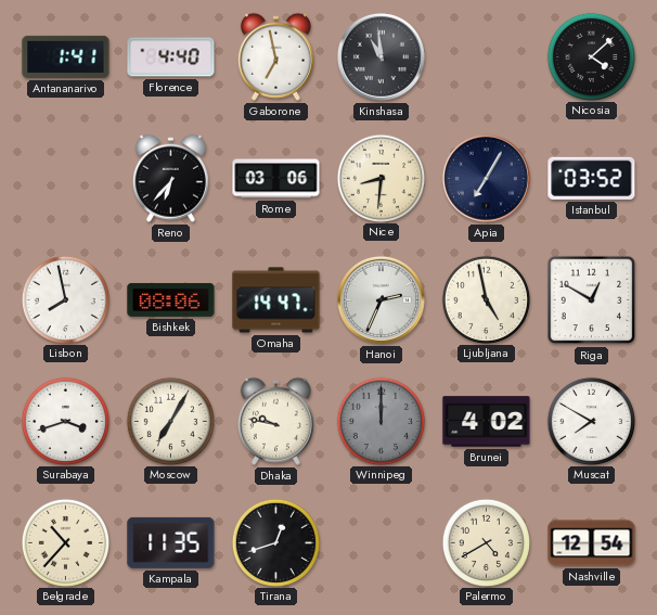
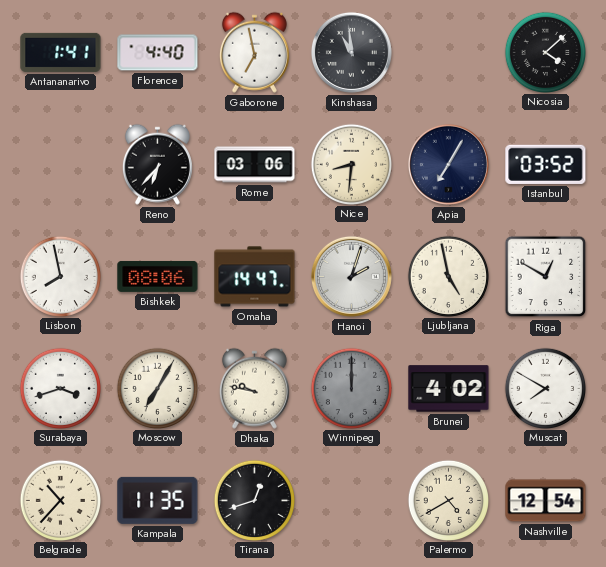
Hanoi: 2:34 -> 2:03
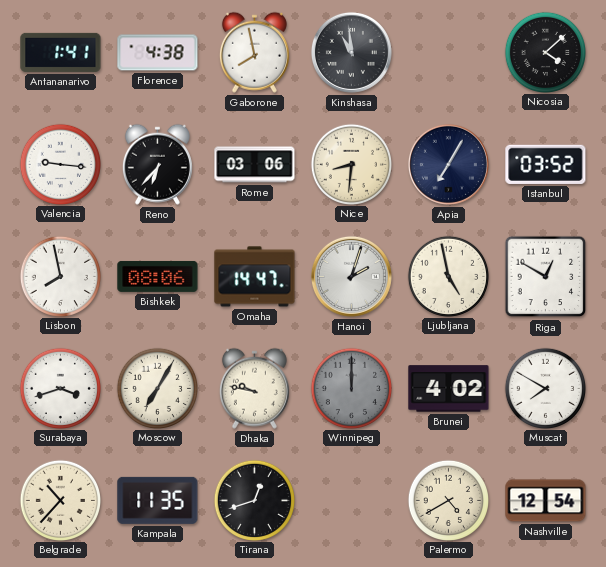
Florence: 4:40 -> 4:38
Gaborone: 6:58 -> 7:58
Valencia: none -> 9:16
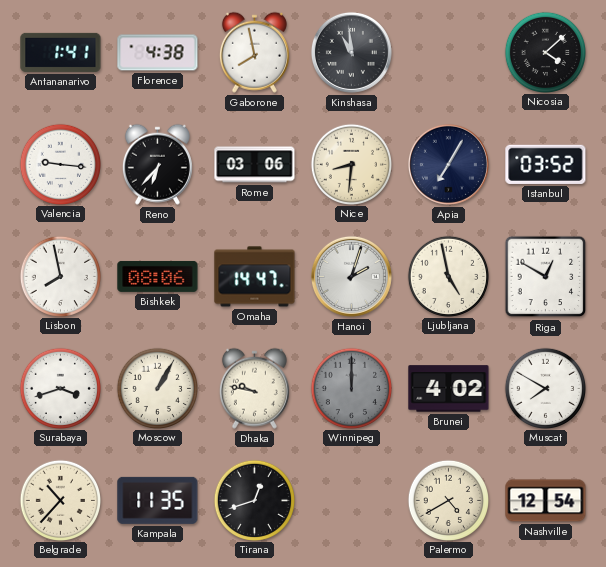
Moscow: 7:05 -> 1:05
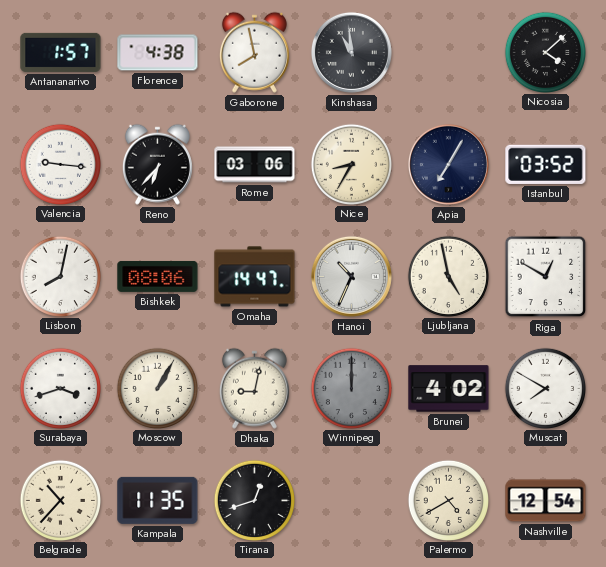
Antananarivo: 1:41 -> 1:57
Nice: 8:31 -> 8:35
Lisbon: 7:58 -> 8:02
Hanoi: 2:03 -> 10:34
Dhaka: 9:47 -> 9:02
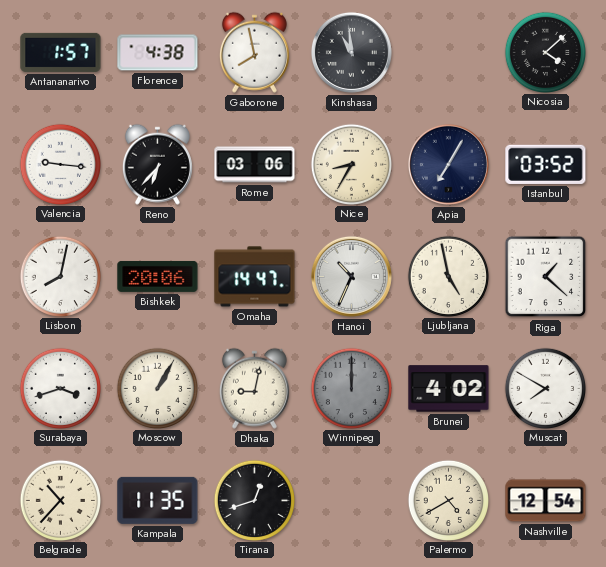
Bishkek: 08:06 -> 20:06
Riga: 12:50 -> 1:22
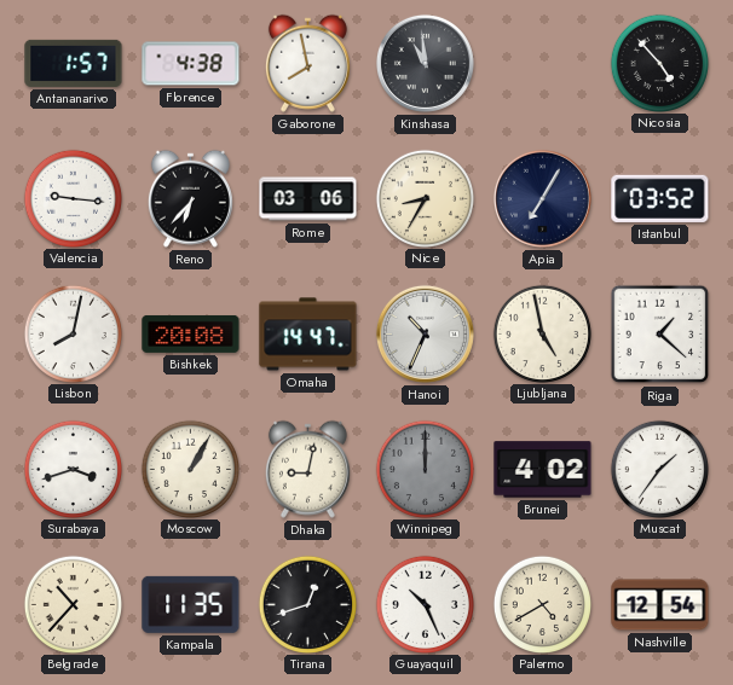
Nicosia: 4:08 -> 4:53
Bishkek: 20:06 -> 20:08
Muscat: 7:50 -> 1:36
Guayaquil: none -> 10:26
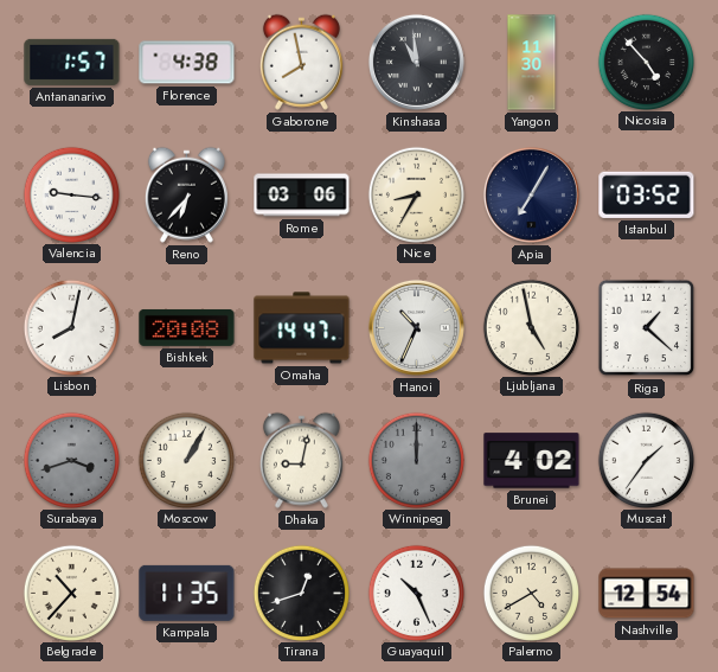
Yangon: none -> 11:30
Surabaya dial: white -> grey
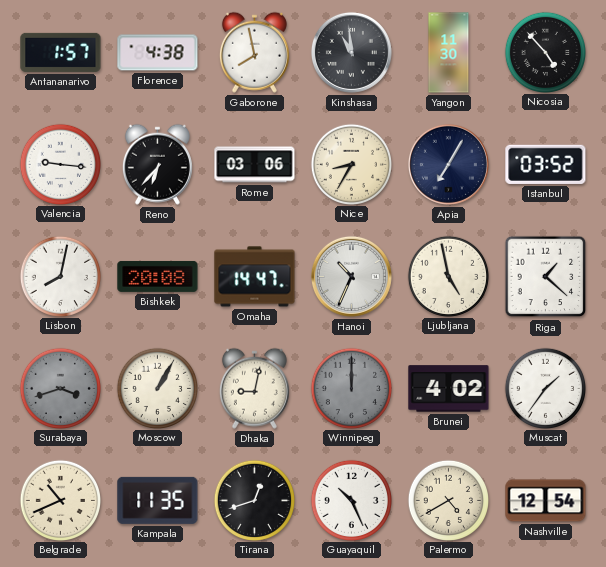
Belgrade: 10:37 -> 10:41
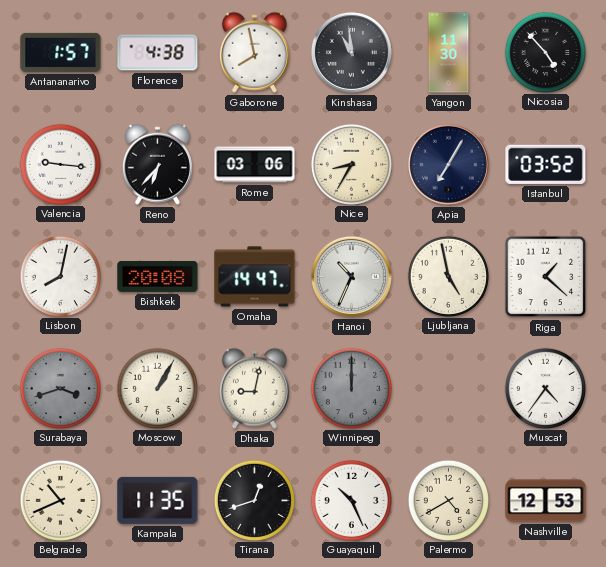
Brunei: 4:02 -> none
Muscat: 1:36 -> 4:36
Nashville: 12:54 -> 12:53
